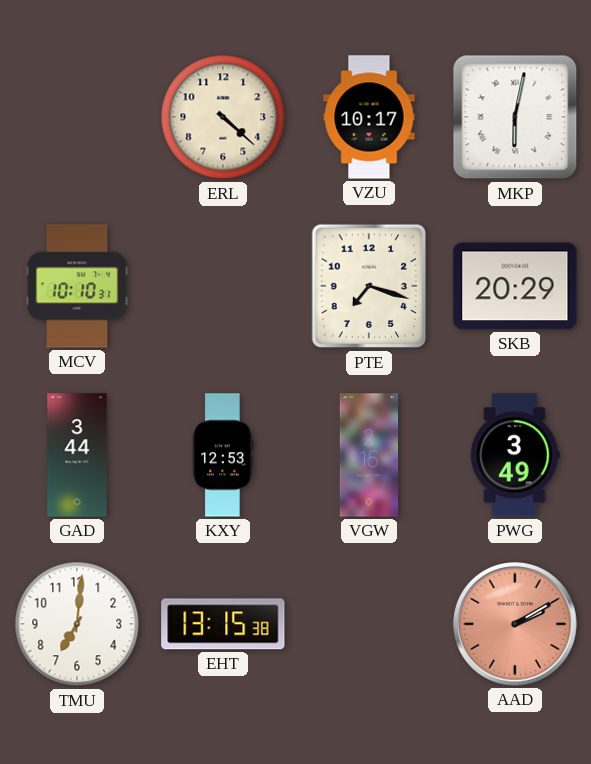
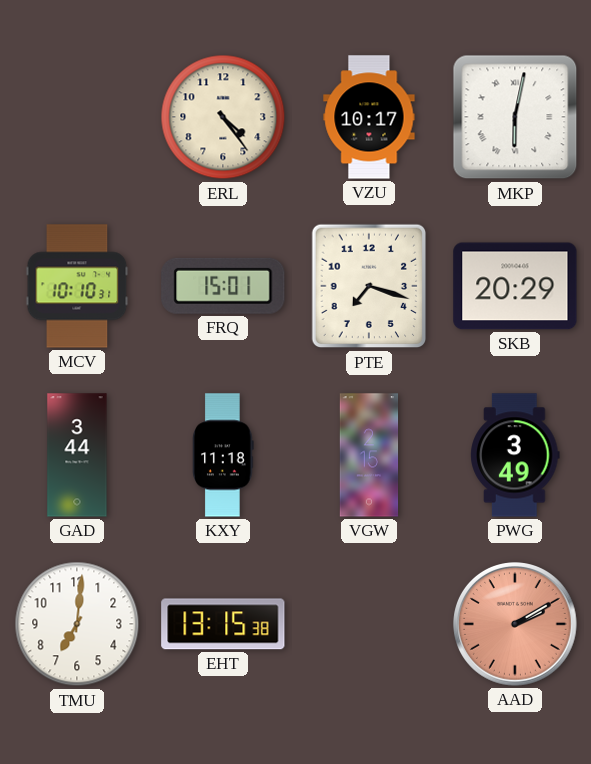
ERL: 4:22 -> 4:24
FRQ: none -> 15:01
KXY: 12:53 -> 11:18
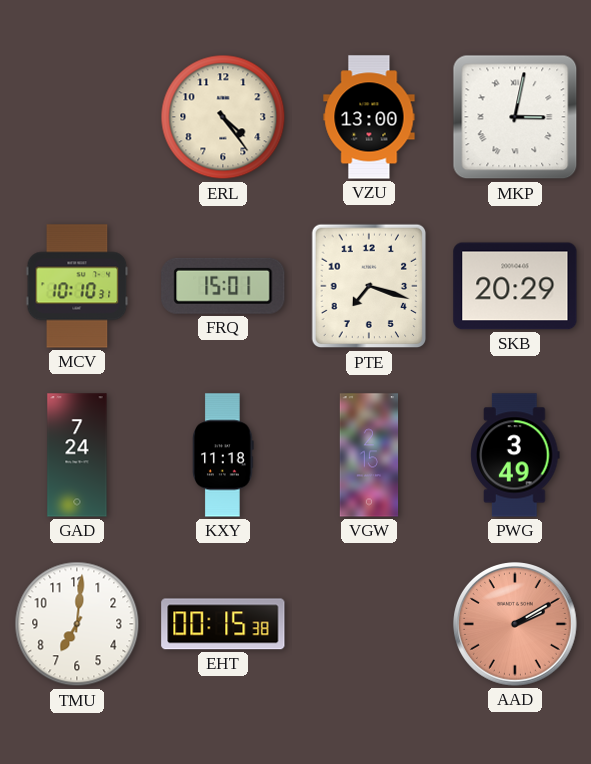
VZU: 10:17 -> 13:00
MKP: 6:02 -> 3:02
GAD: 3:44 -> 7:24
EHT: 13:15 -> 00:15
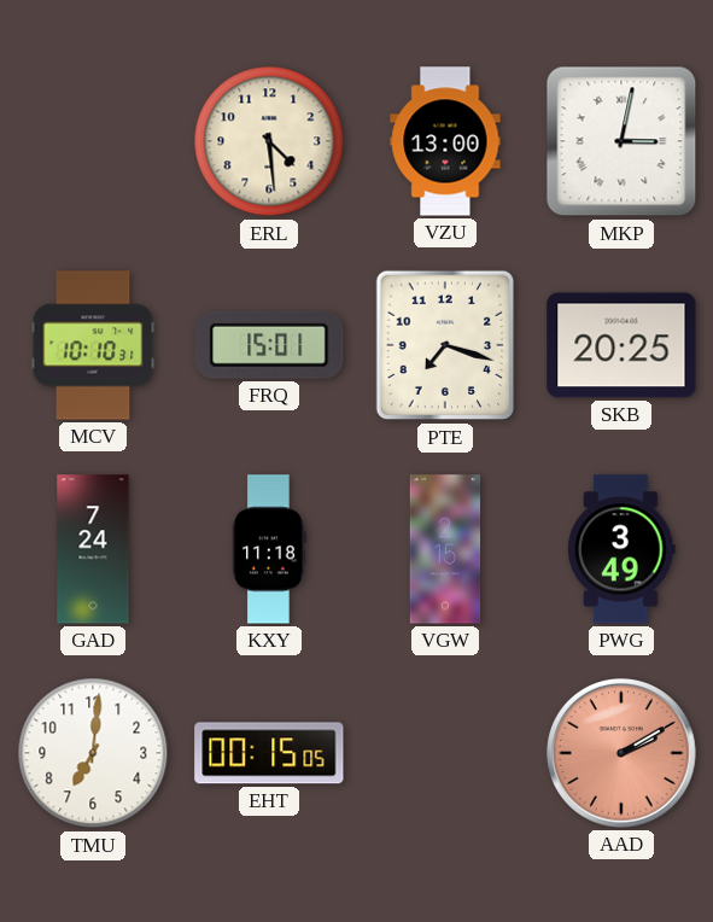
ERL: 4:24 -> 4:29
SKB: 20:29 -> 20:25
EHT: 00:15:38 -> 00:15:05
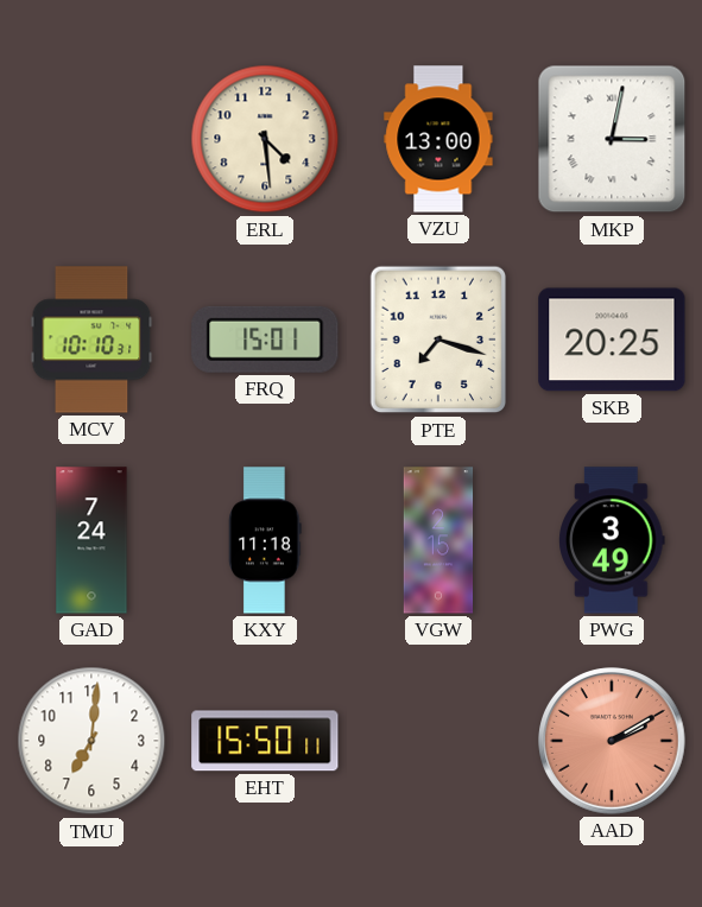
EHT: 00:15 -> 15:50
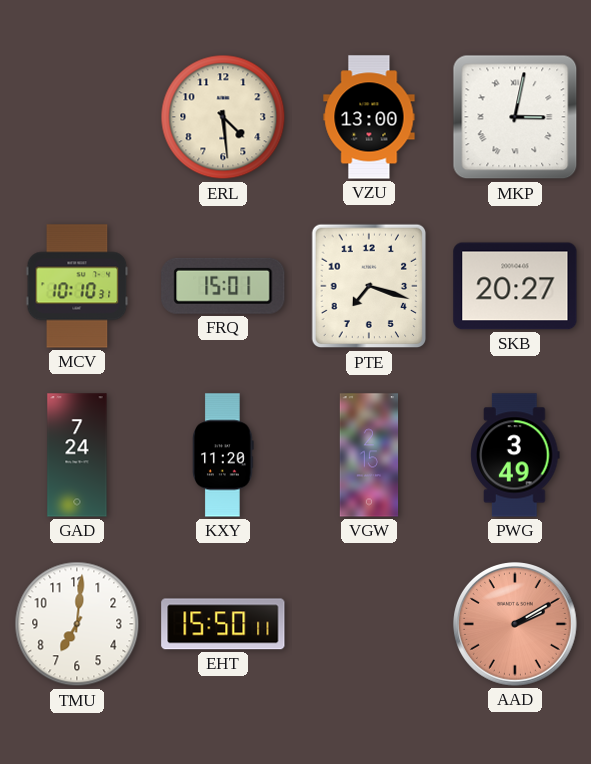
SKB: 20:25 -> 20:27
KXY: 11:18 -> 11:20
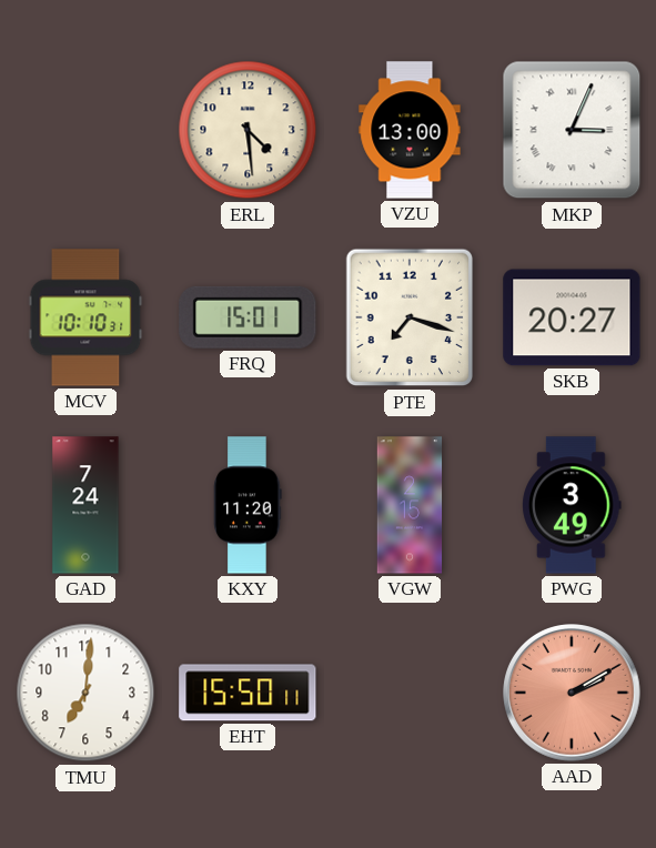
MKP: 3:02 -> 3:04
